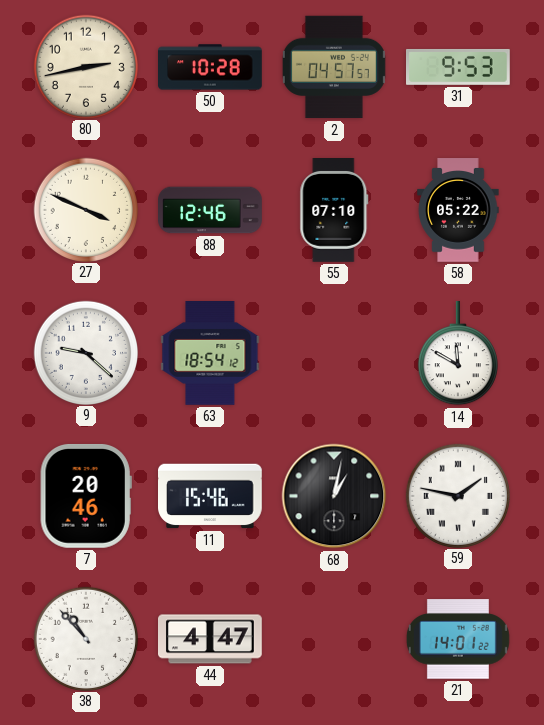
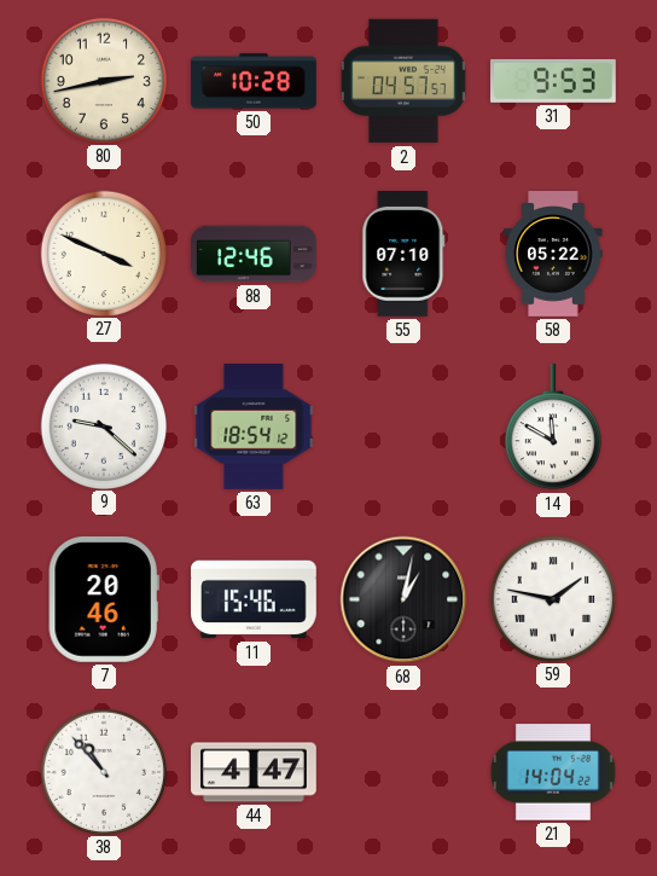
21: 14:01 -> 14:04
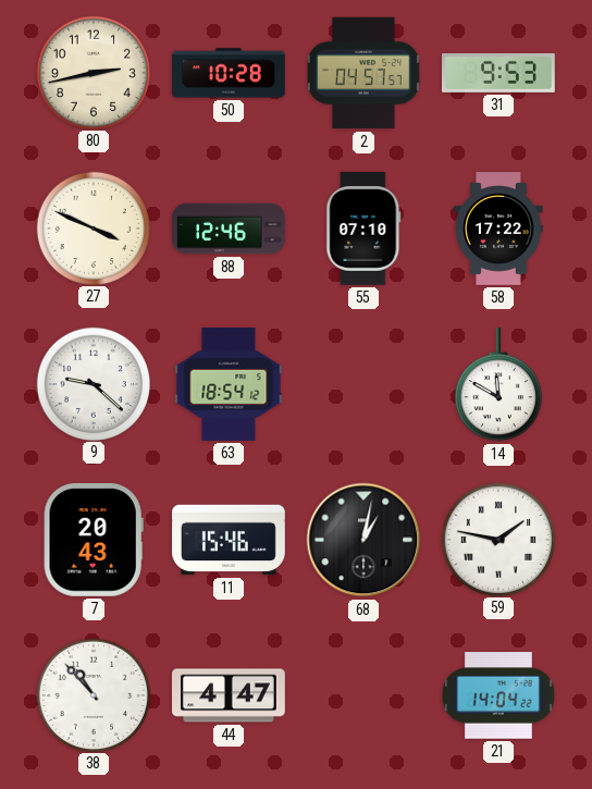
58: 05:22 -> 17:22
7: 20:46 -> 20:43
